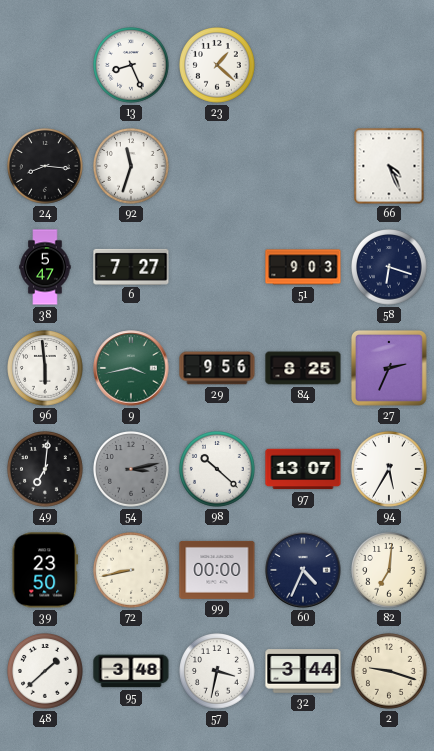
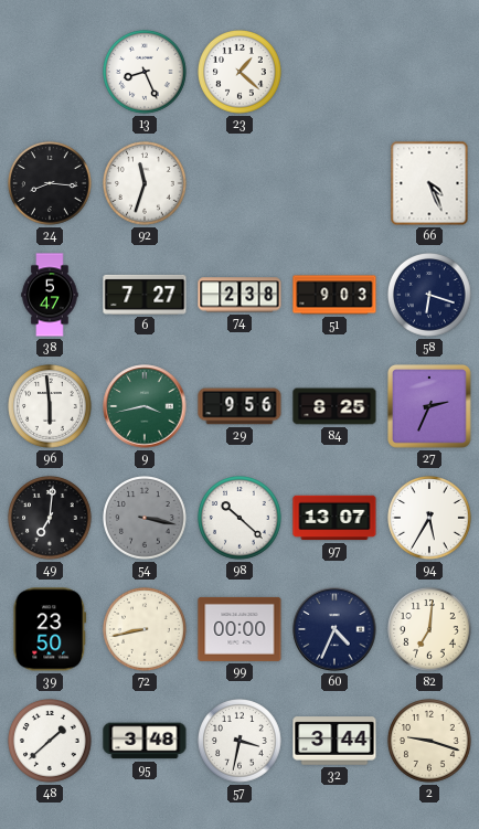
74: none -> 2:38
54: 3:13 -> 3:17
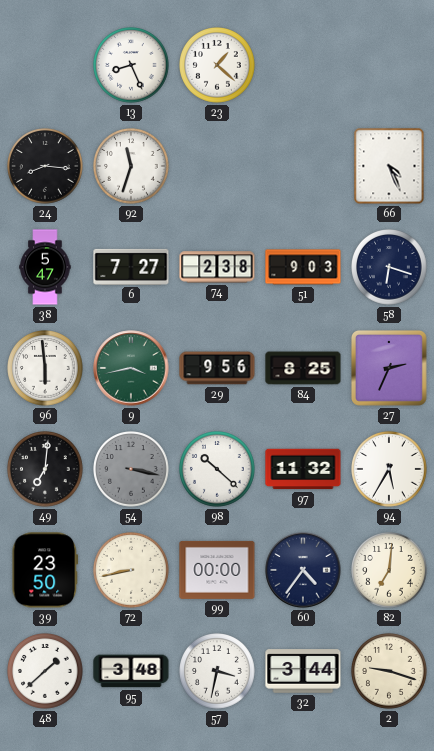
97: 13:07 -> 11:32
60: 4:34 -> 4:36
